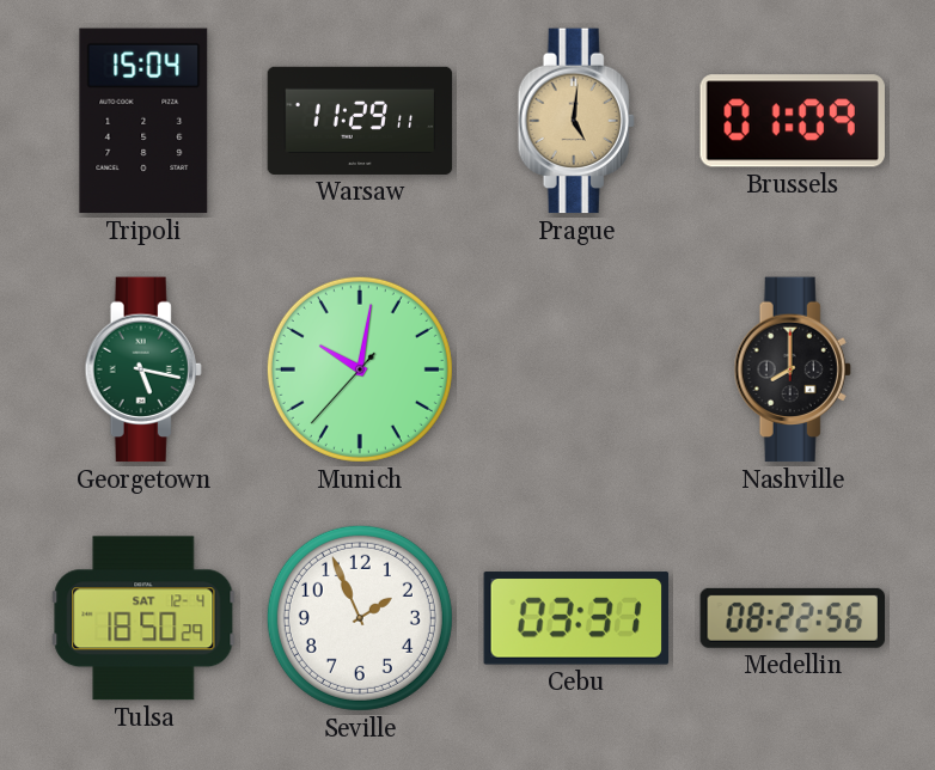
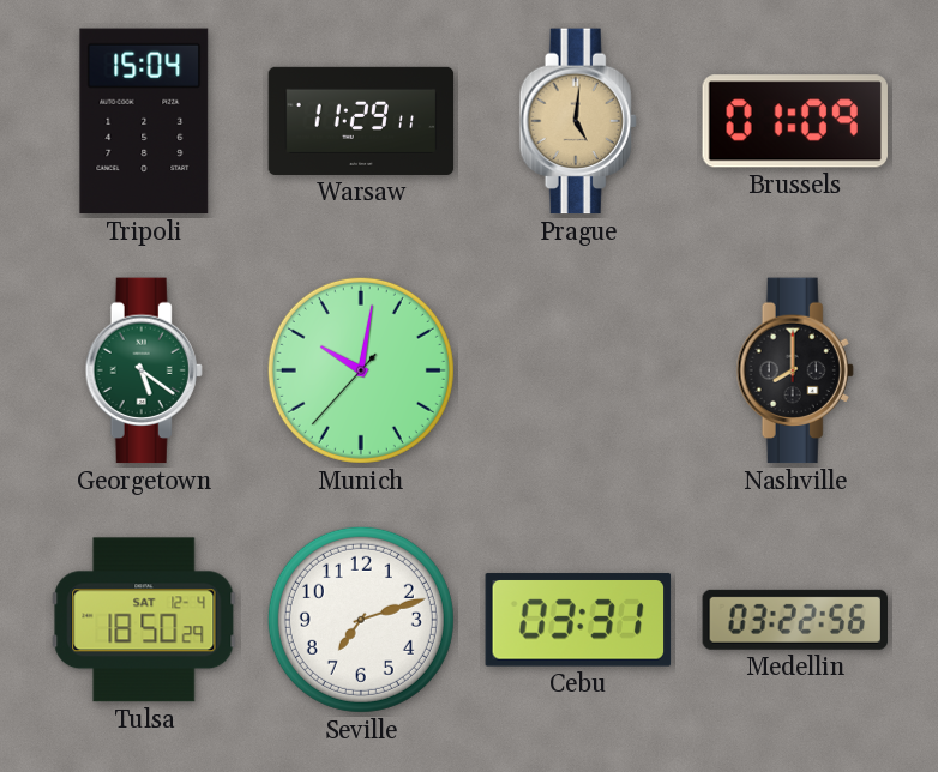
Georgetown: 5:17 -> 5:21
Seville: 1:56 -> 7:12
Medellin: 08:22 -> 03:22
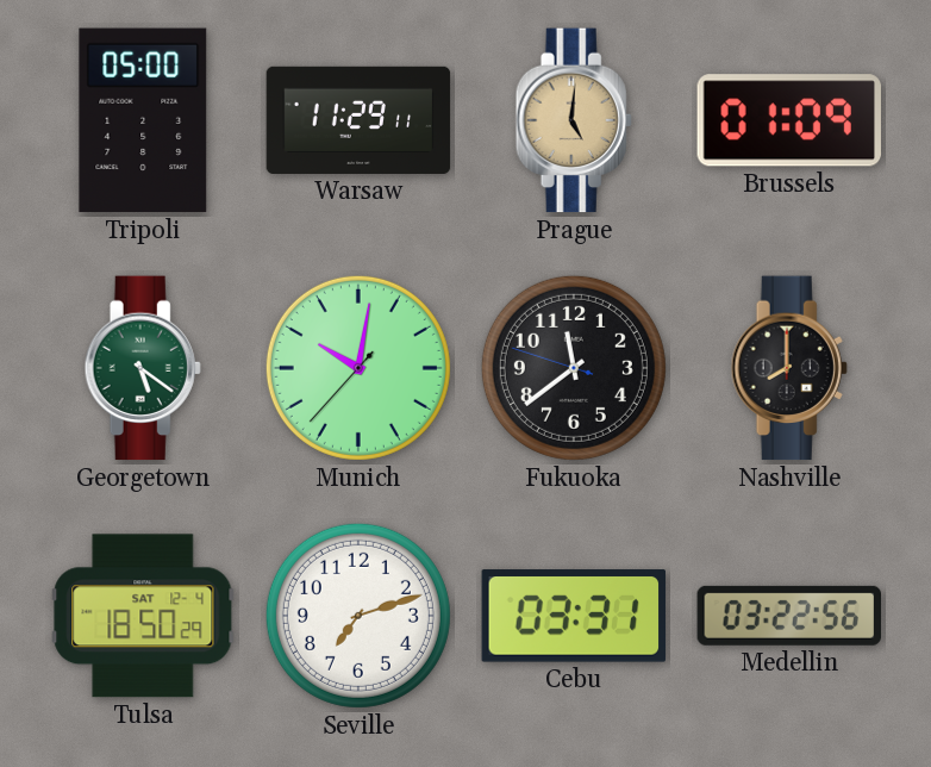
Tripoli: 15:04 -> 05:00
Fukuoka: none -> 11:38
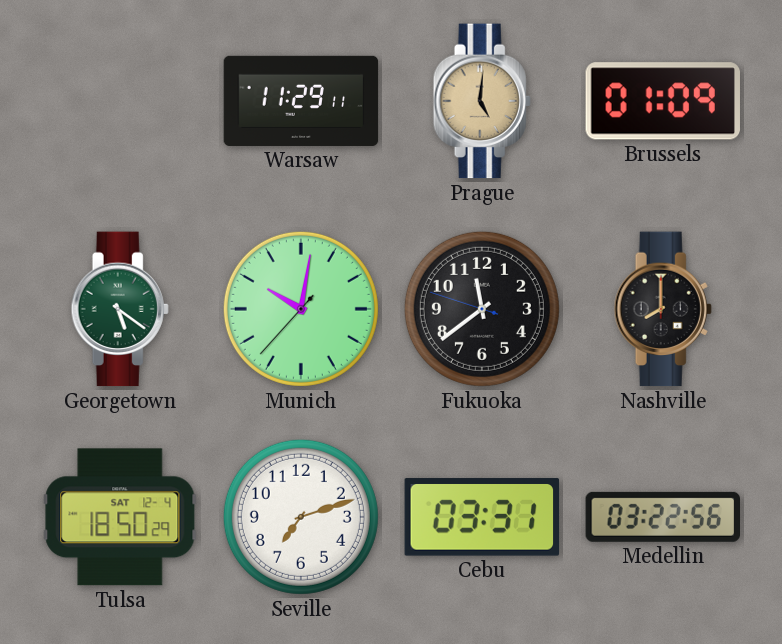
Tripoli: 05:00 -> none
